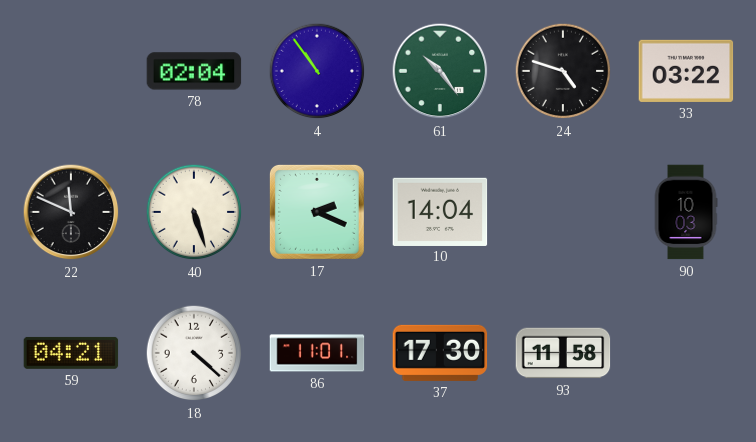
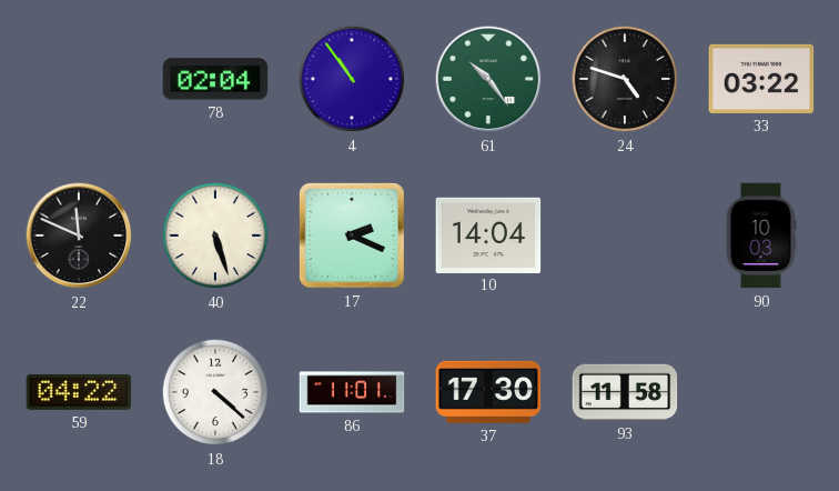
59: 04:21 -> 04:22
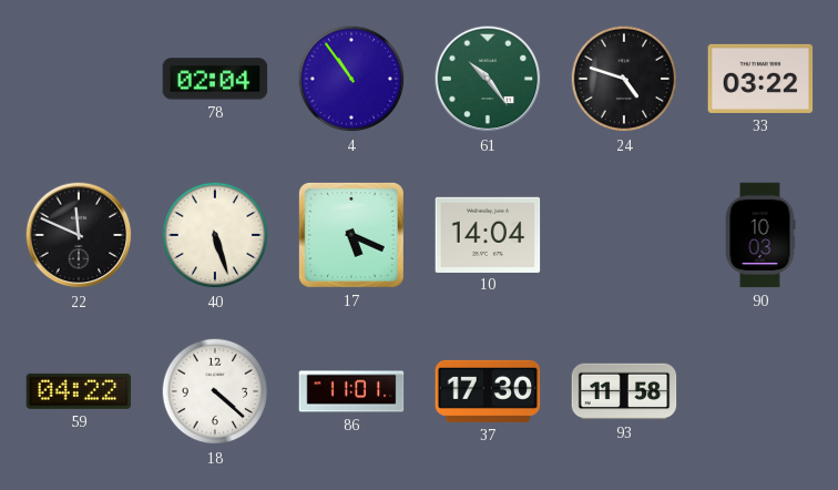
17: 2:19 -> 5:19
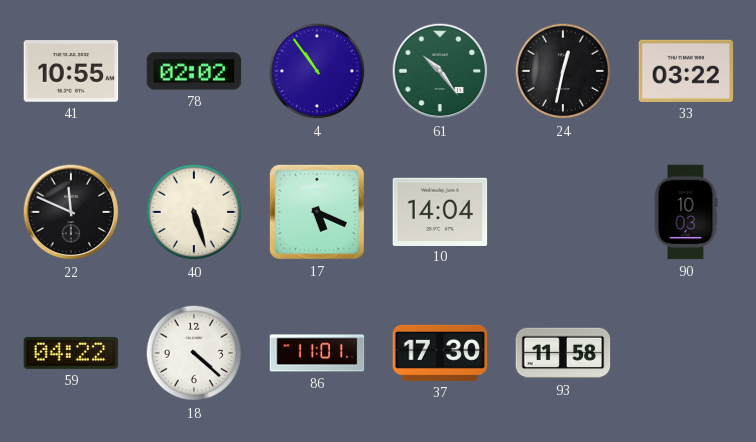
41: none -> 10:55
78: 02:04 -> 02:02
24: 4:48 -> 12:32
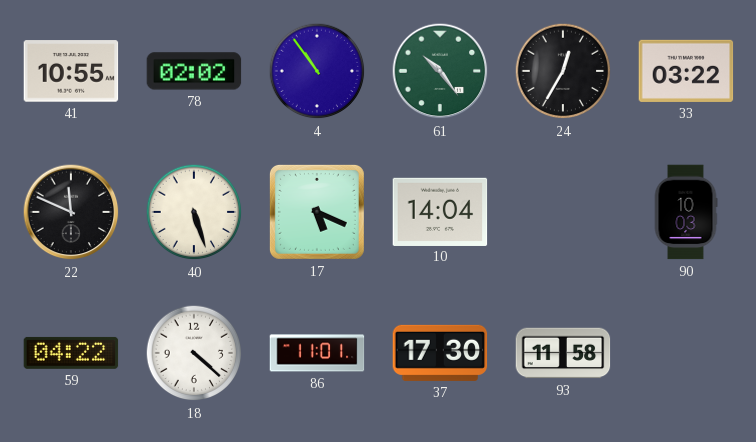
24: 12:32 -> 12:35
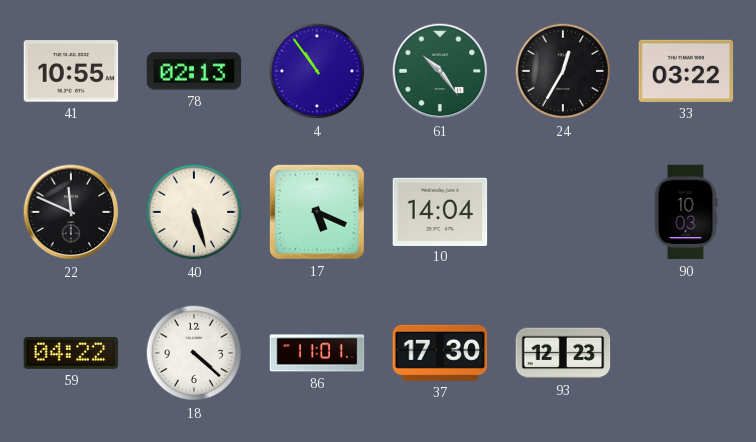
78: 02:02 -> 02:13
93: 11:58 -> 12:23
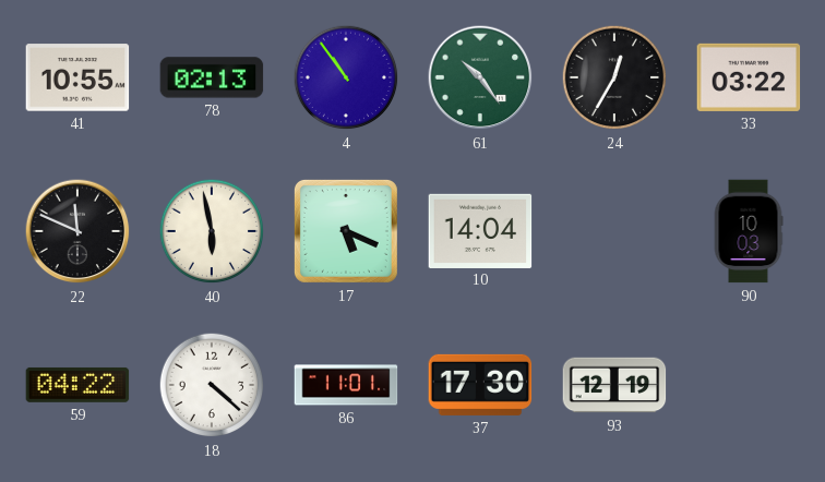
40: 5:27 -> 5:58
93: 12:23 -> 12:19
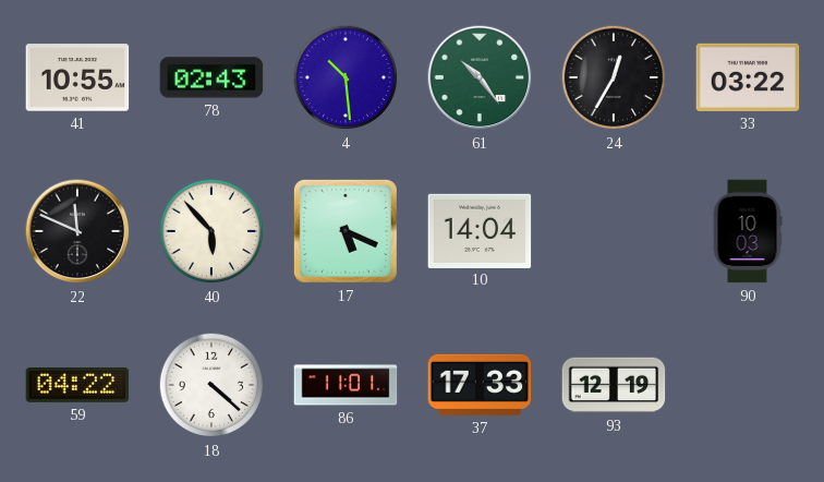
78: 02:13 -> 02:43
4: 10:54 -> 10:29
40: 5:58 -> 5:53
37: 17:30 -> 17:33
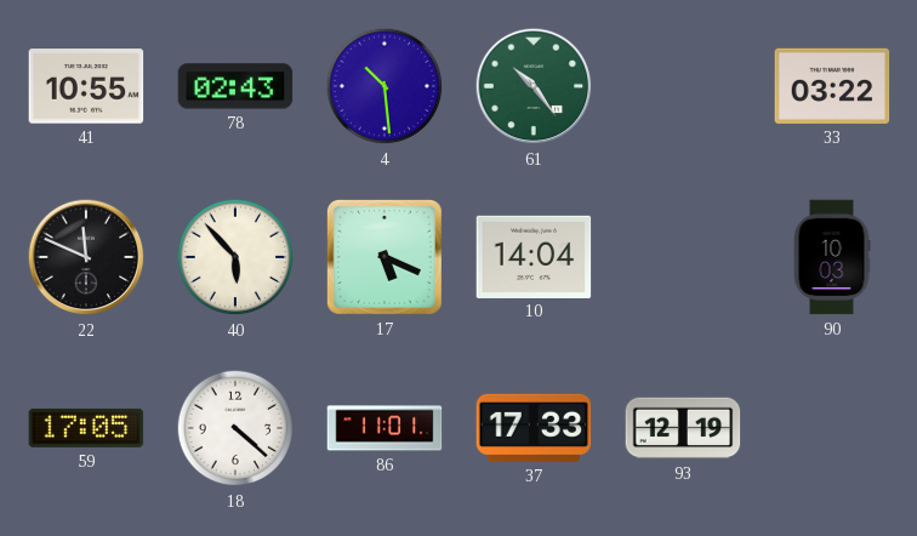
24: 12:35 -> none
59: 04:22 -> 17:05
